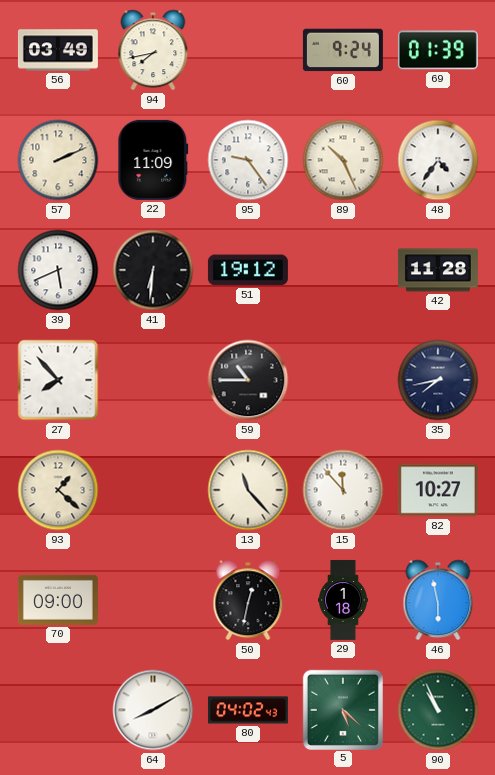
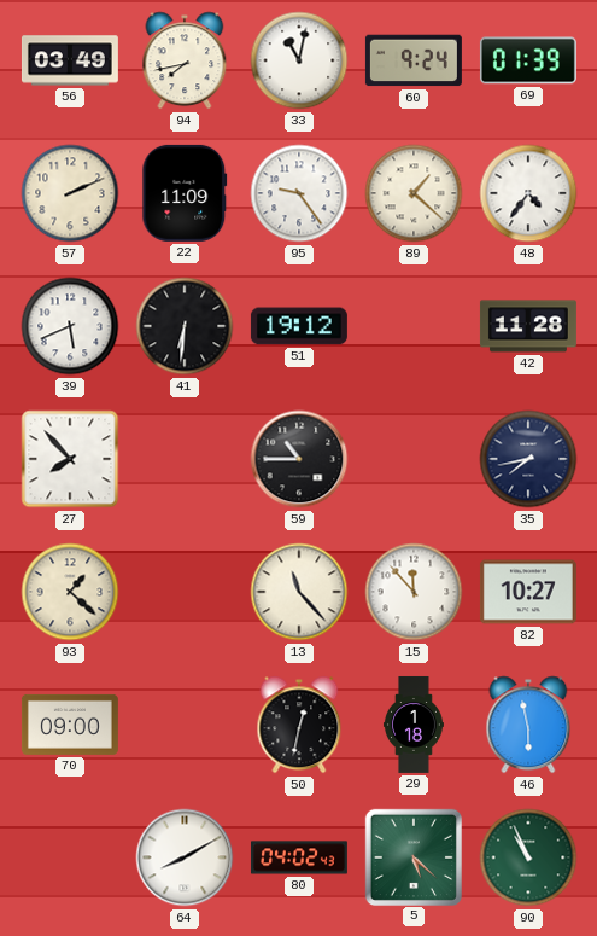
33: none -> 11:02
89: 10:26 -> 1:22
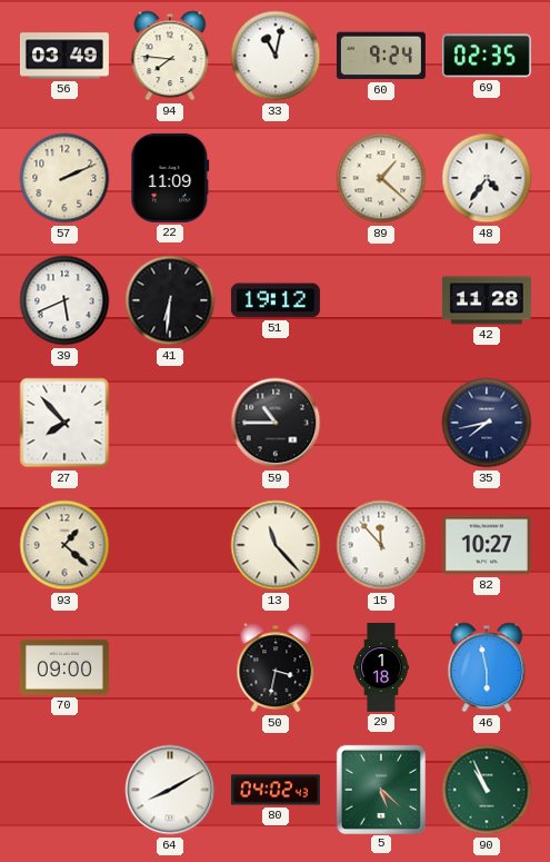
94: 7:43 -> 7:46
69: 01:39 -> 02:35
95: 9:24 -> none
50: 12:32 -> 3:32
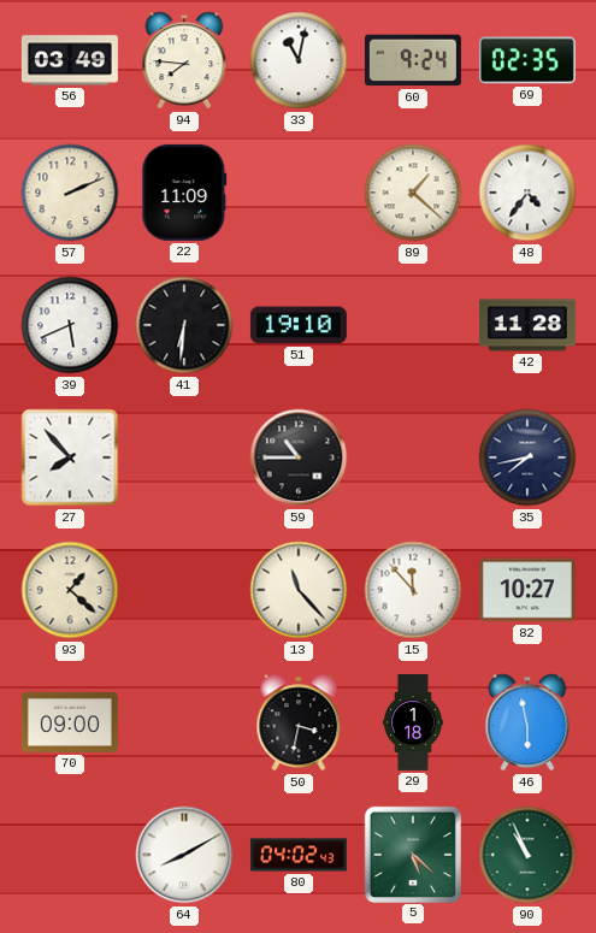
51: 19:12 -> 19:10
